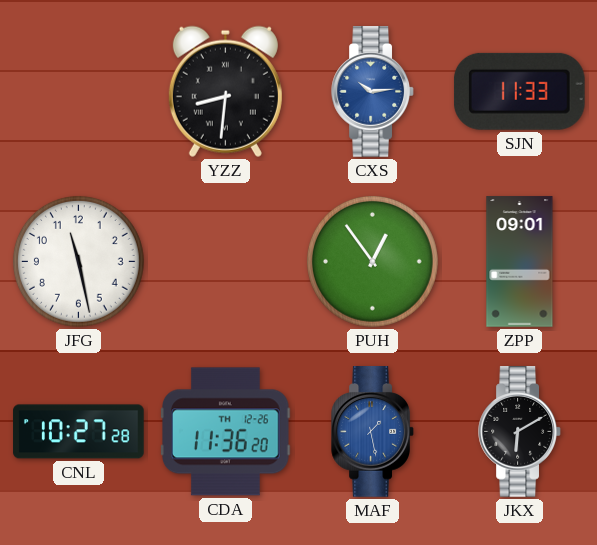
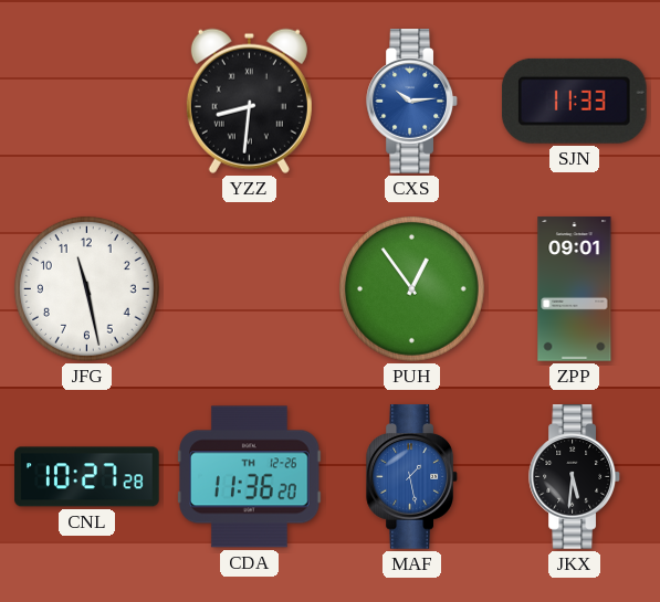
JKX: 6:10 -> 5:31
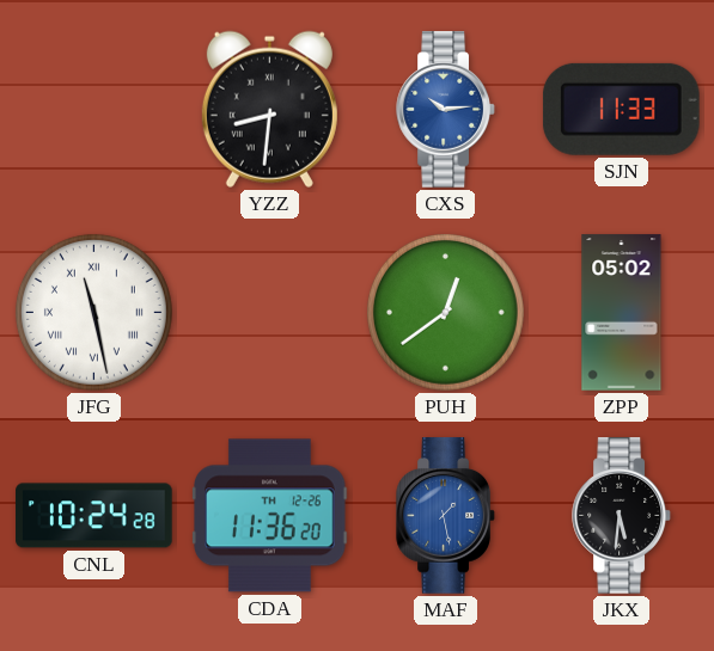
JFG numerals: Arabic -> Roman
PUH: 12:54 -> 12:39
ZPP: 09:01 -> 05:02
CNL: 10:27 -> 10:24
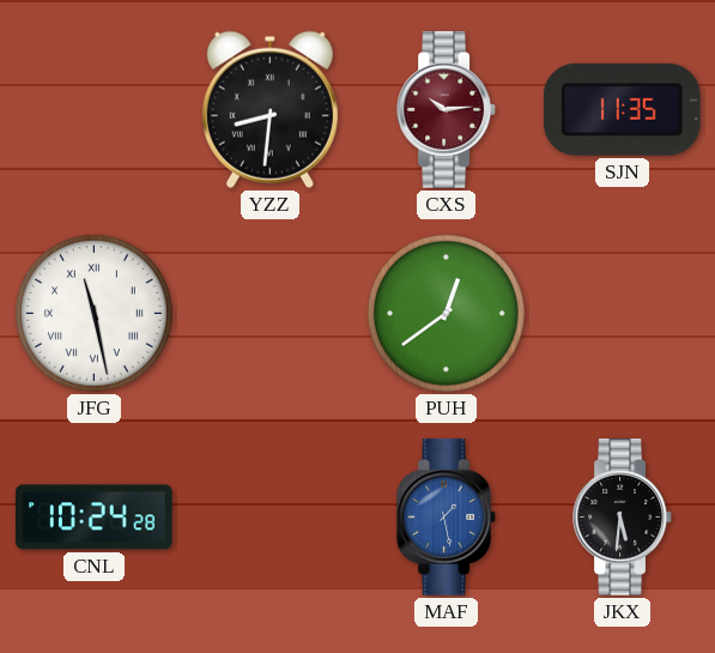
CXS dial: blue -> burgundy
SJN: 11:33 -> 11:35
ZPP: 05:02 -> none
CDA: 11:36 -> none
